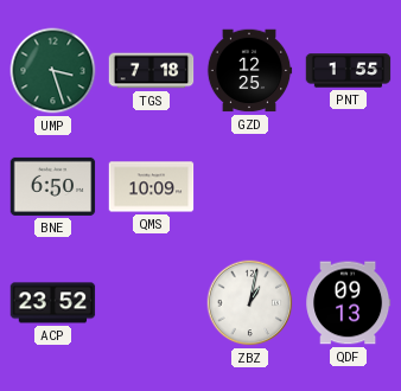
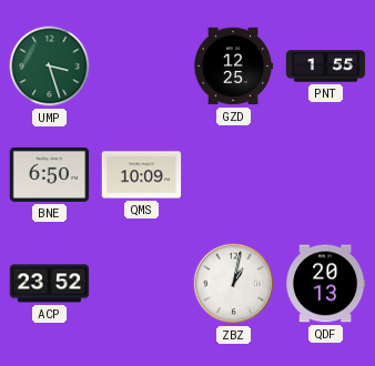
TGS: 7:18 -> none
QDF: 09:13 -> 20:13
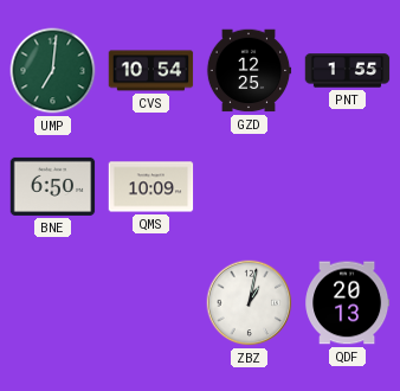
UMP: 3:27 -> 7:01
CVS: none -> 10:54
ACP: 23:52 -> none
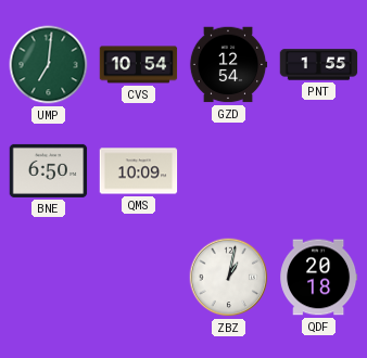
GZD: 12:25 -> 12:54
QDF: 20:13 -> 20:18
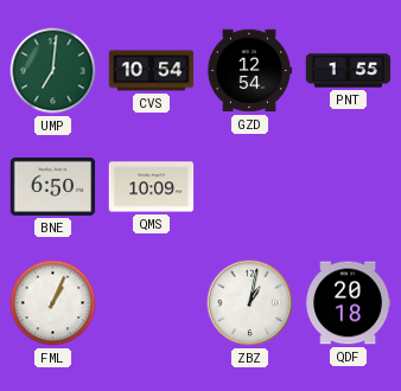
FML: none -> 1:04
